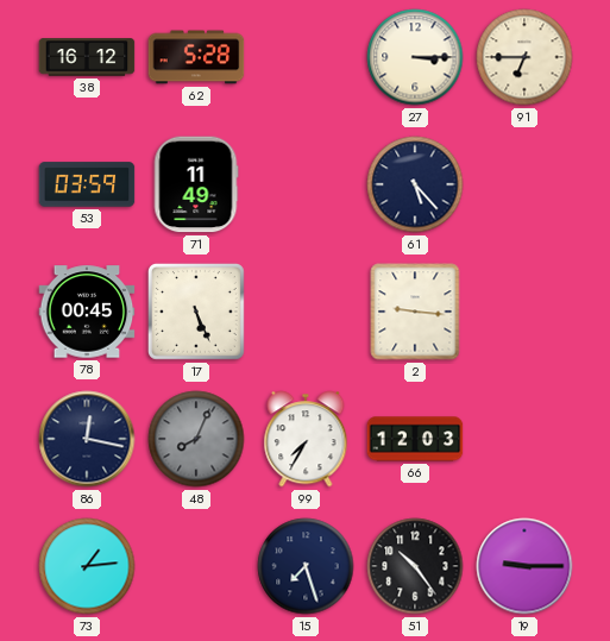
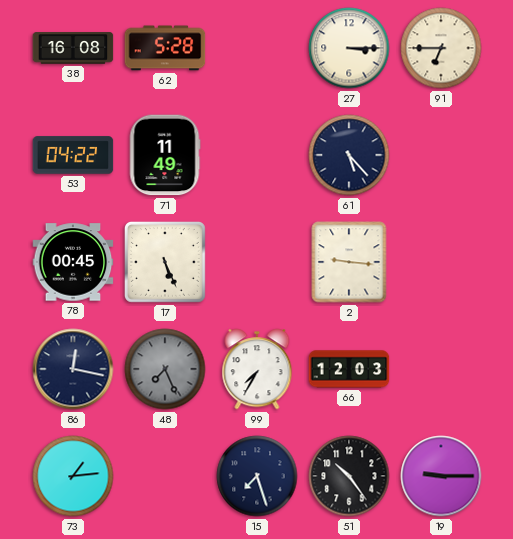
38: 16:12 -> 16:08
53: 03:59 -> 04:22
48: 8:04 -> 7:26
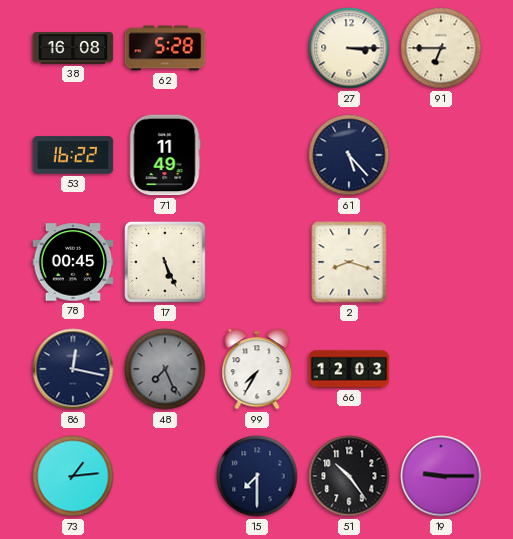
53: 04:22 -> 16:22
2: 9:16 -> 8:18
15: 7:27 -> 7:30
